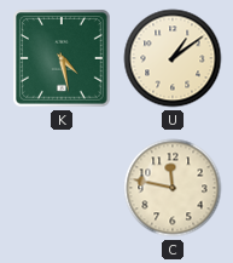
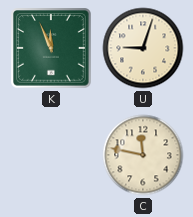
K: 4:28 -> 11:56
U: 1:09 -> 9:03
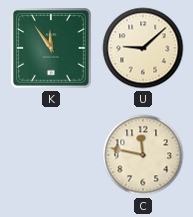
K: 11:56 -> 11:54
U: 9:03 -> 9:08
